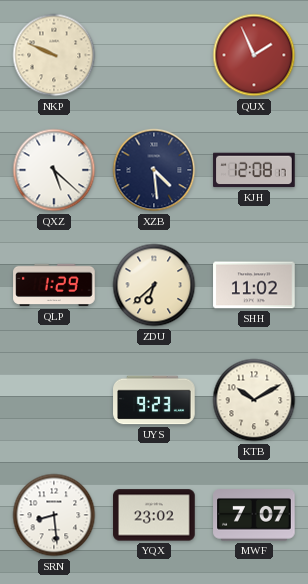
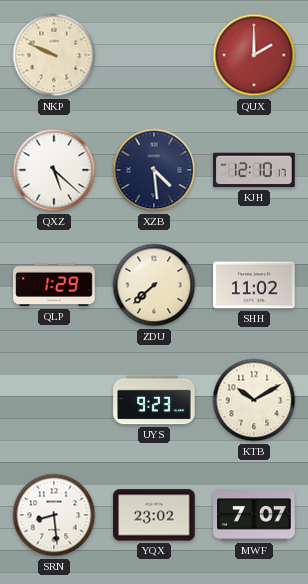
QUX: 1:56 -> 2:00
KJH: 12:08 -> 12:10
ZDU: 6:38 -> 7:38
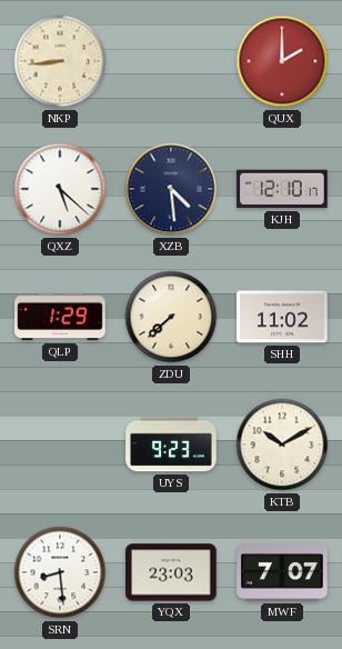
NKP: 9:49 -> 8:44
YQX: 23:02 -> 23:03
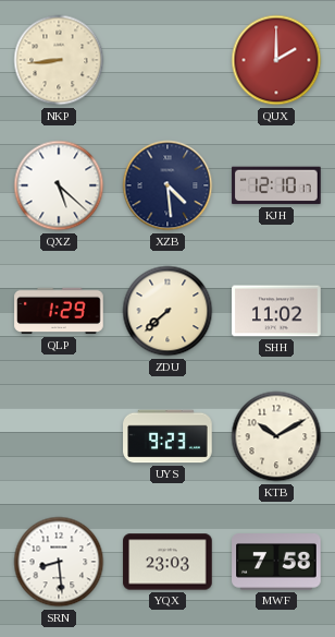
MWF: 7:07 -> 7:58
